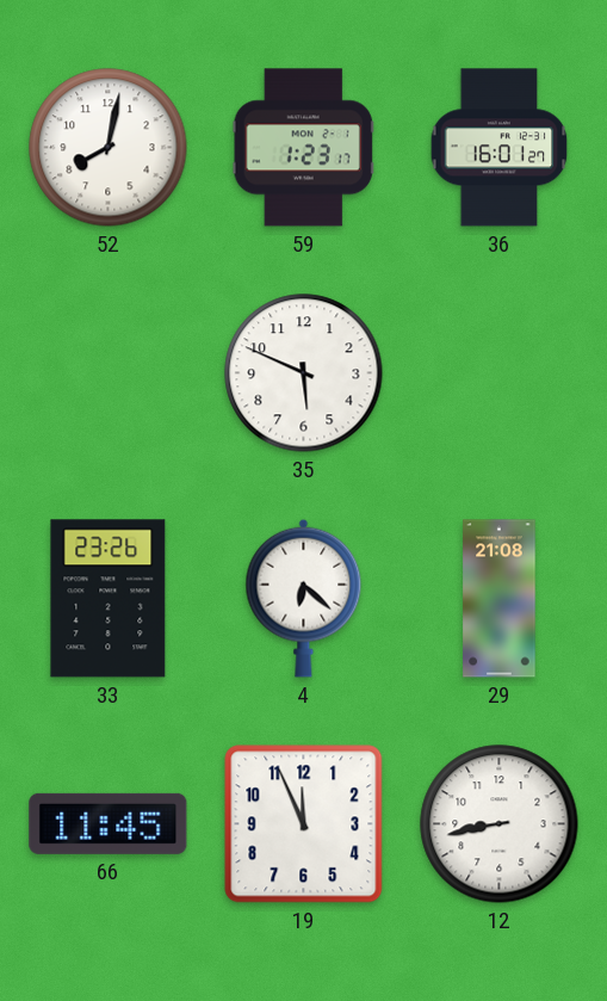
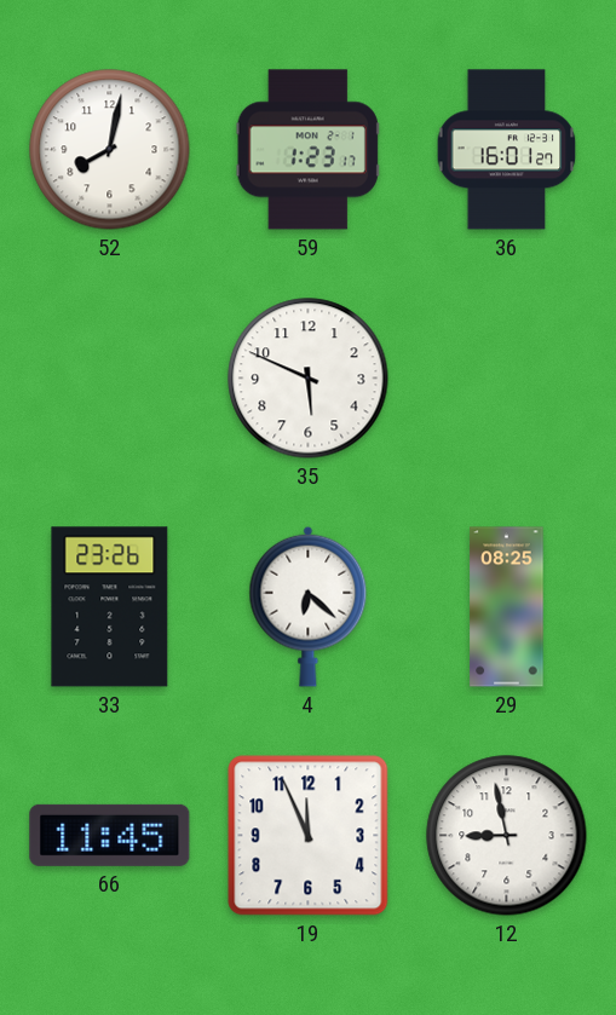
29: 21:08 -> 08:25
12: 8:43 -> 8:58
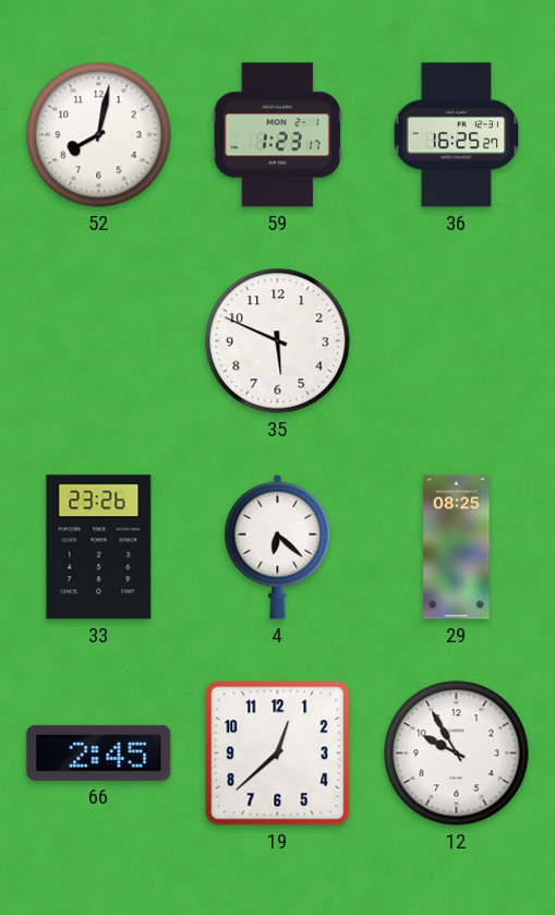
36: 16:01 -> 16:25
66: 11:45 -> 2:45
19: 11:56 -> 12:38
12: 8:58 -> 9:55
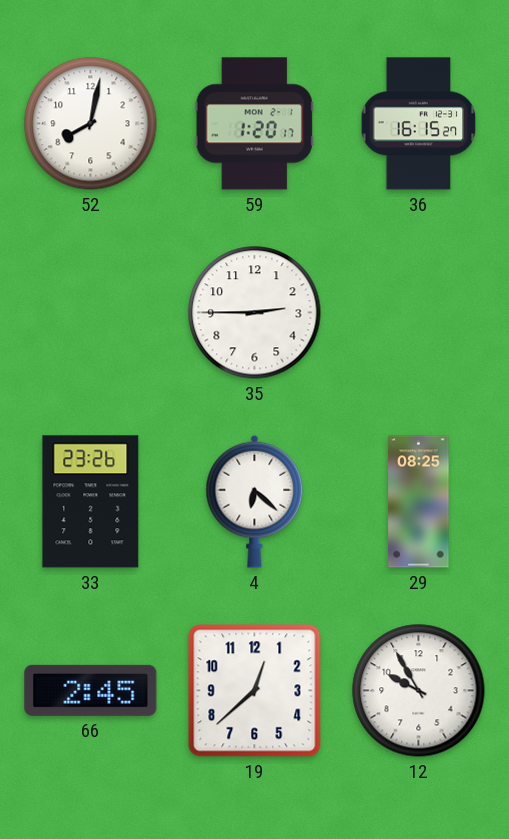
59: 1:23 -> 1:20
36: 16:25 -> 16:15
35: 5:49 -> 2:45
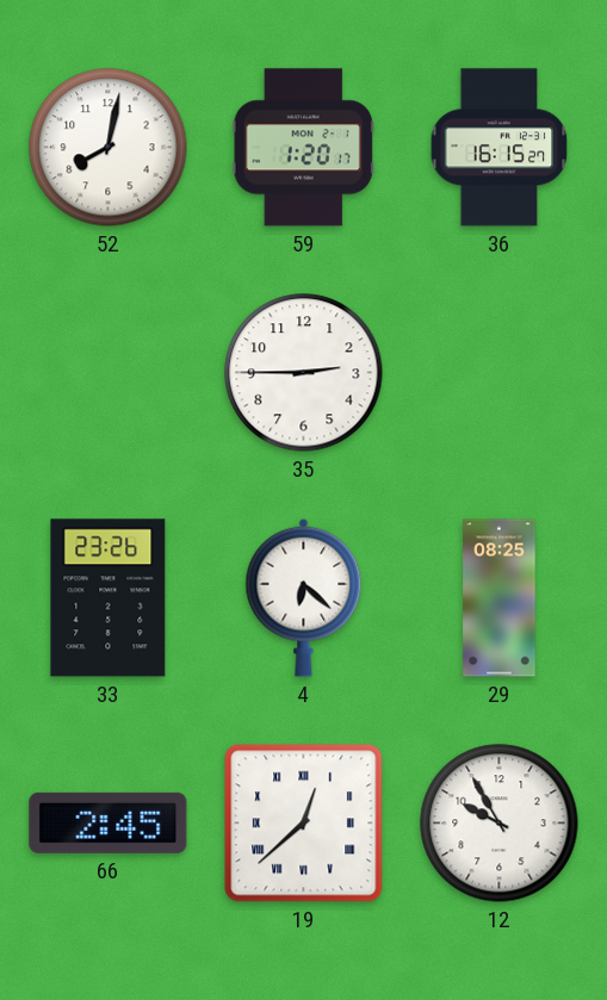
19 numerals: Arabic -> Roman
